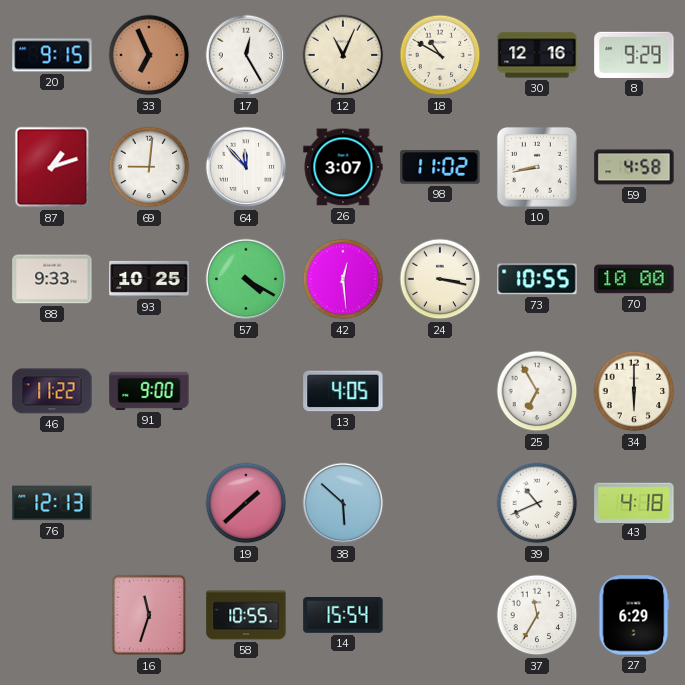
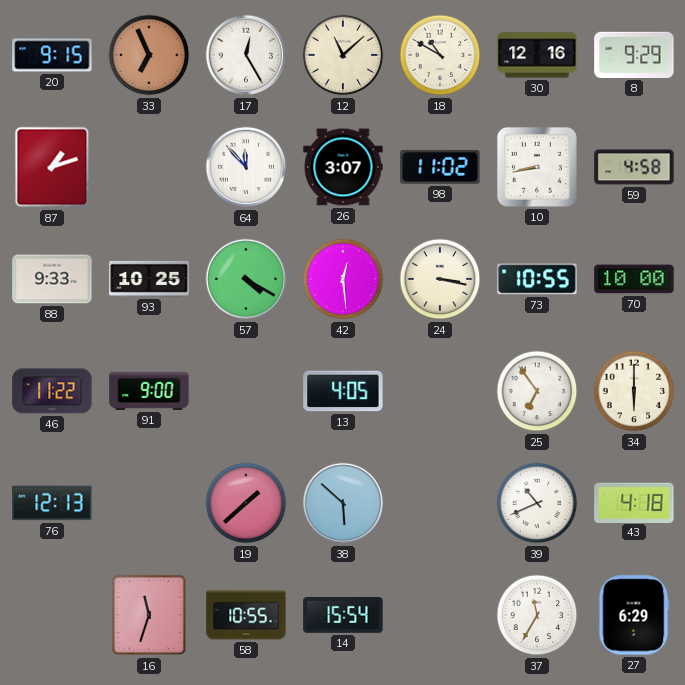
12: 11:04 -> 11:08
69: 9:01 -> none
25: 6:55 -> 6:54
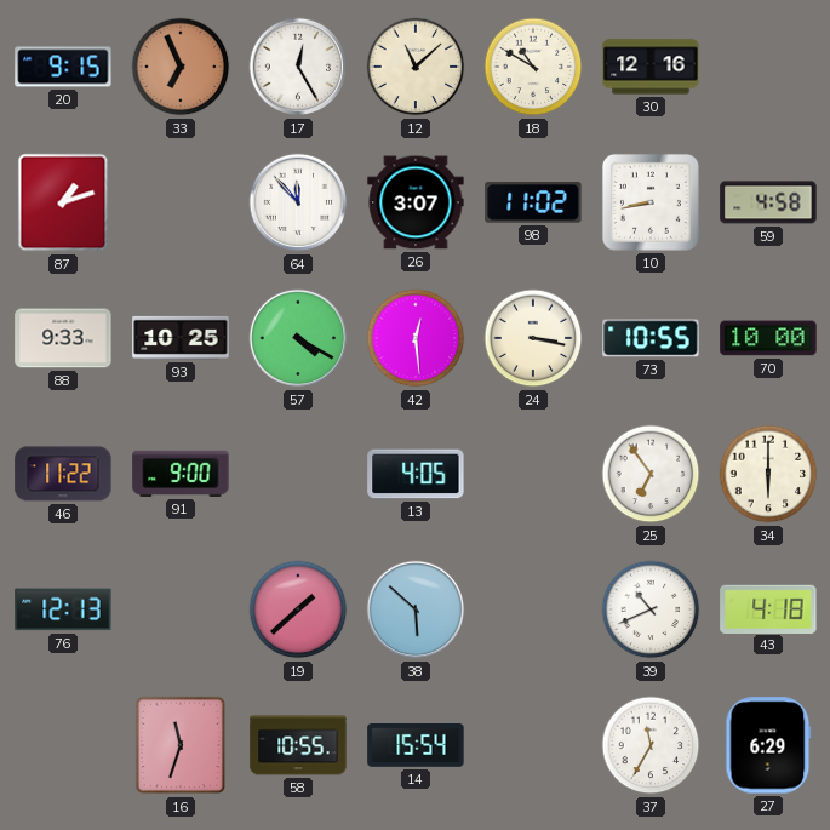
8: 9:29 -> none
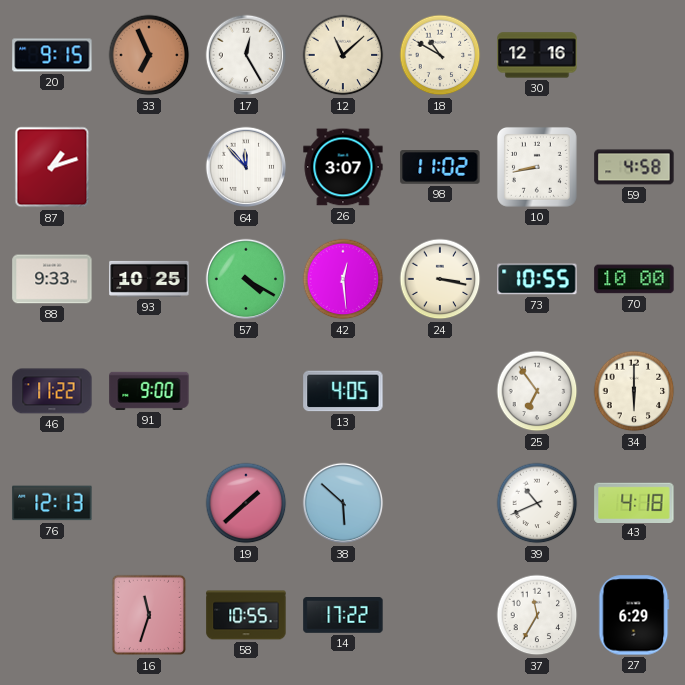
14: 15:54 -> 17:22
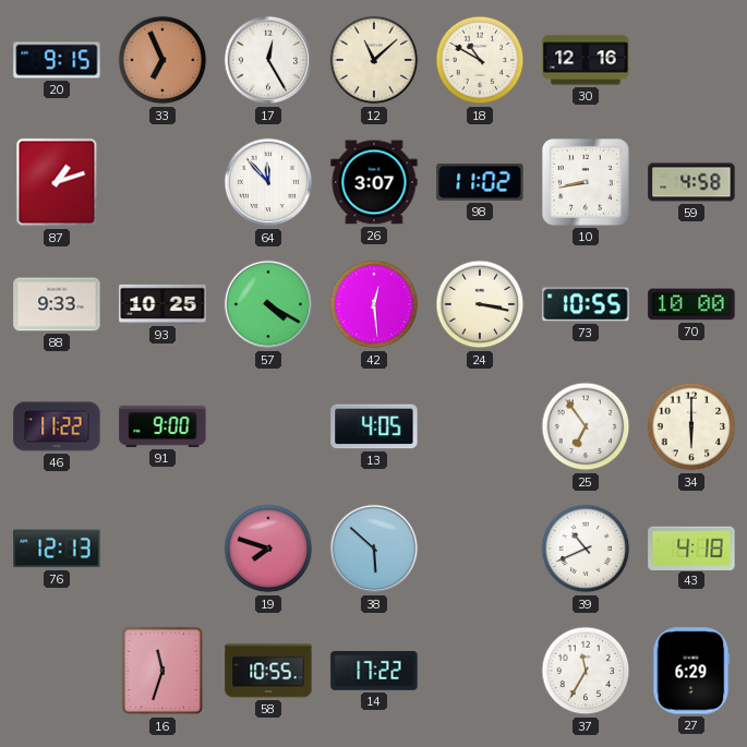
19: 1:38 -> 7:48
